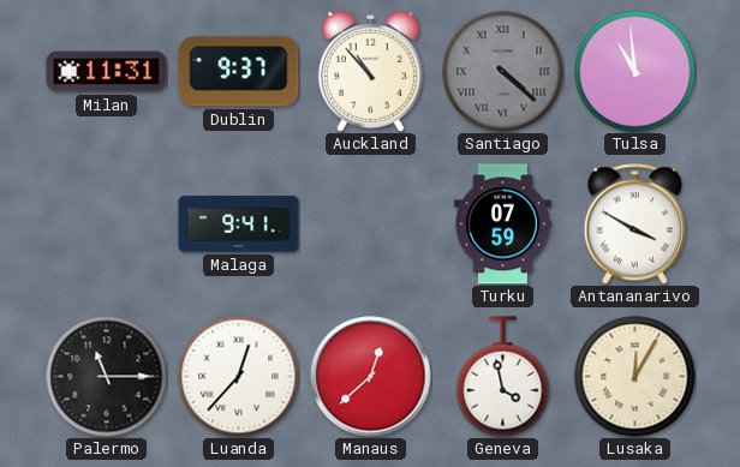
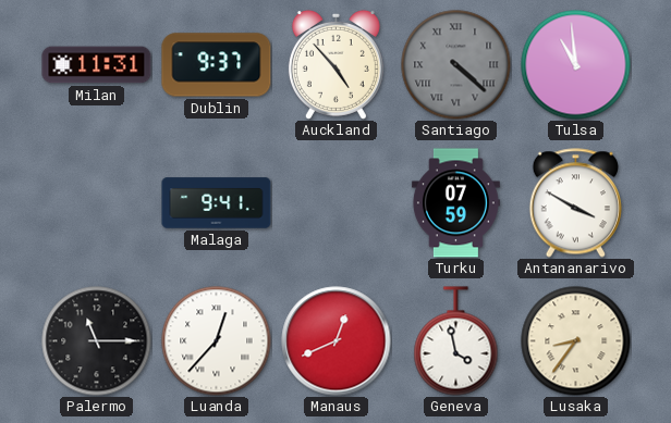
Auckland: 10:53 -> 4:53
Manaus: 12:38 -> 12:41
Lusaka: 12:05 -> 8:36
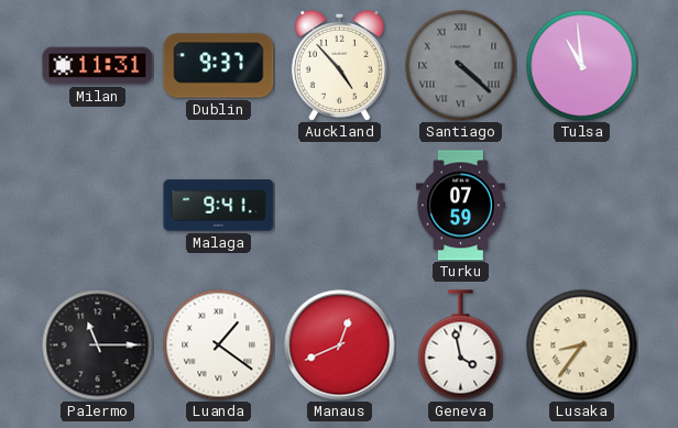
Antananarivo: 3:50 -> none
Luanda: 12:37 -> 1:21
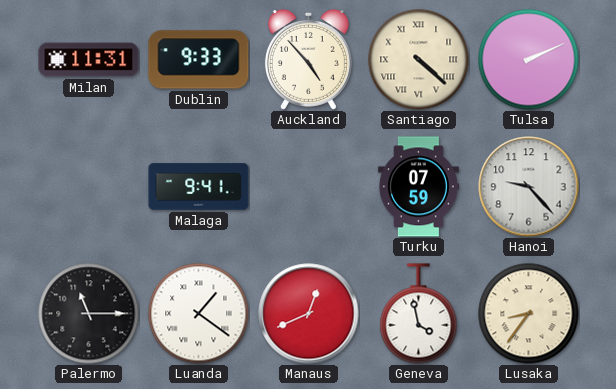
Dublin: 9:37 -> 9:33
Santiago dial: grey -> cream
Tulsa: 10:59 -> 2:11
Hanoi: none -> 9:23
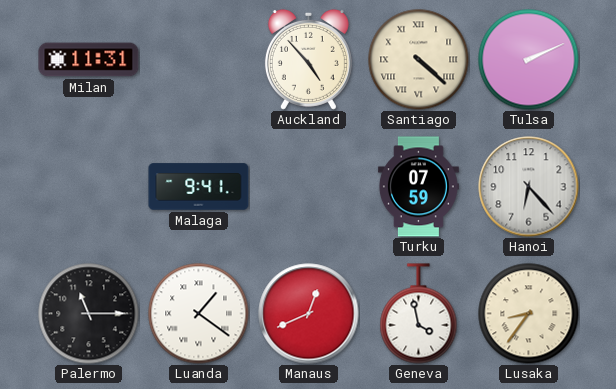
Dublin: 9:33 -> none
Hanoi: 9:23 -> 6:23
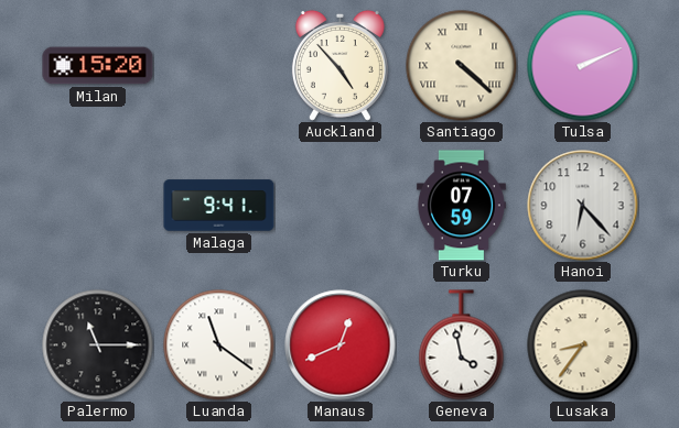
Milan: 11:31 -> 15:20
Luanda: 1:21 -> 11:21
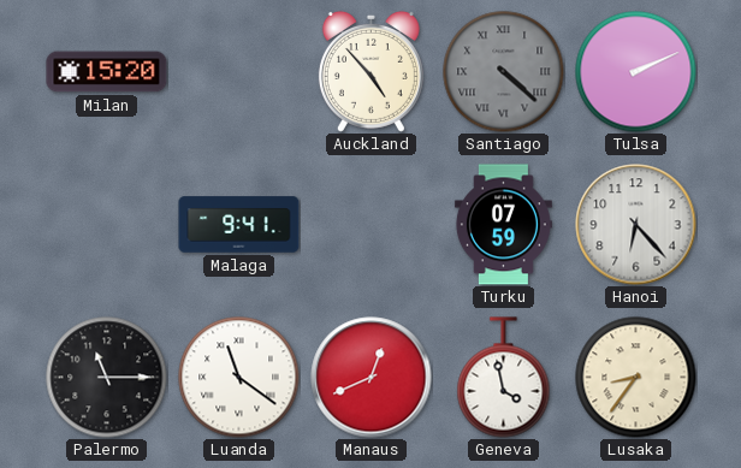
Santiago dial: cream -> grey
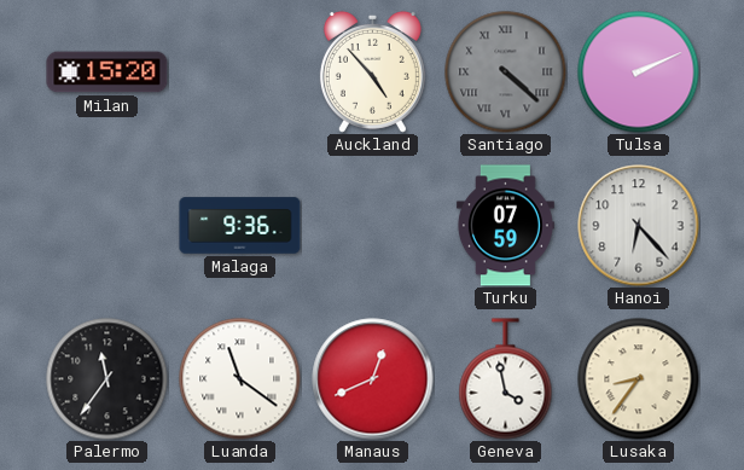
Malaga: 9:41 -> 9:36
Palermo: 11:15 -> 11:36
